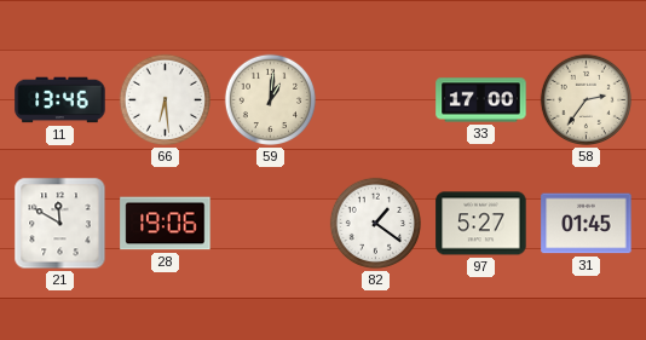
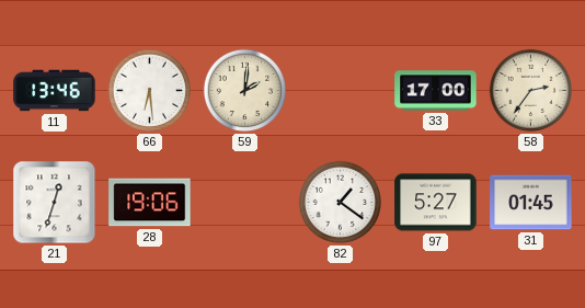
59: 1:01 -> 2:01
21: 11:50 -> 12:33
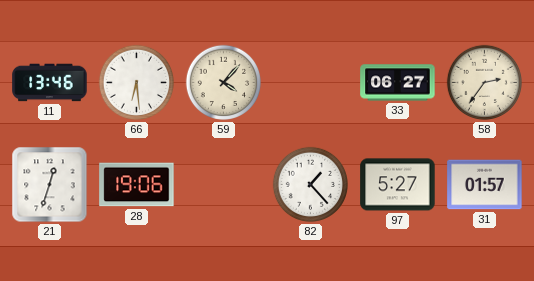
59: 2:01 -> 4:07
33: 17:00 -> 06:27
82: 1:21 -> 1:23
31: 01:45 -> 01:57
